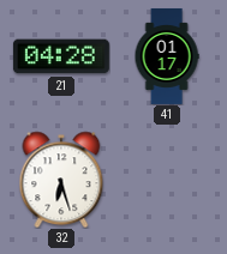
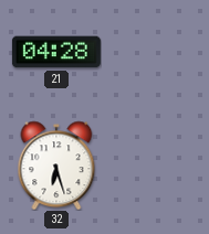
41: 01:17 -> none
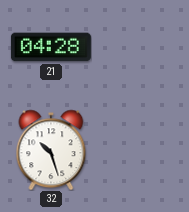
32: 6:27 -> 10:27
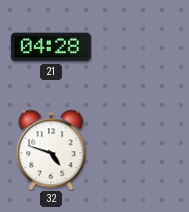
32: 10:27 -> 4:48
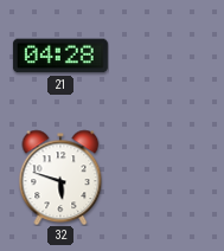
32: 4:48 -> 5:48
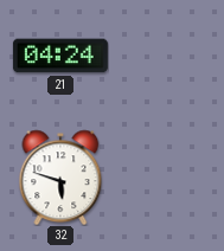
21: 04:28 -> 04:24
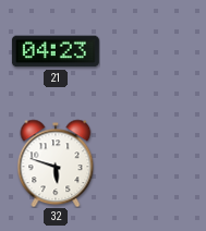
21: 04:24 -> 04:23
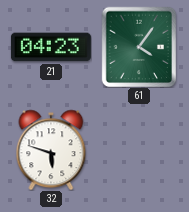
61: none -> 4:06
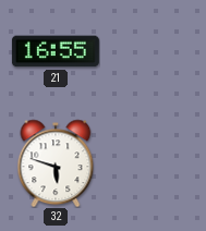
21: 04:23 -> 16:55
61: 4:06 -> none
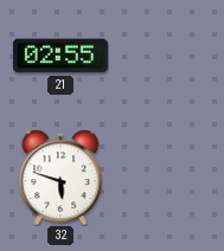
21: 16:55 -> 02:55
